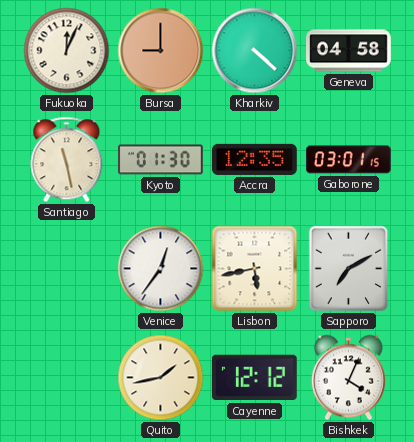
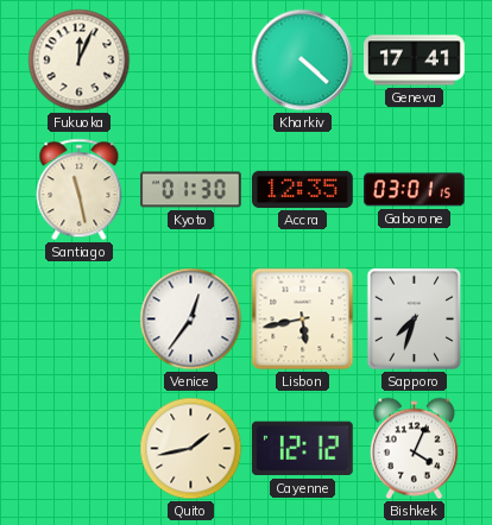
Bursa: 9:00 -> none
Geneva: 04:58 -> 17:41
Sapporo: 7:10 -> 7:33
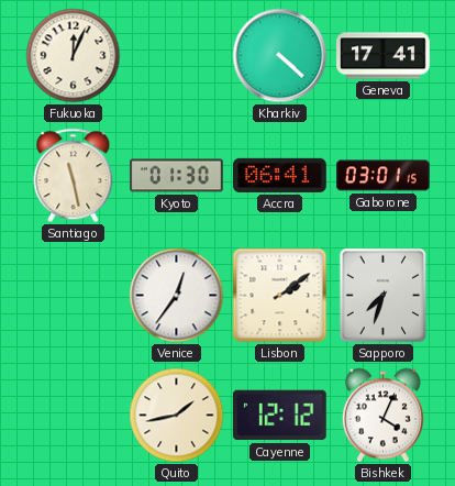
Accra: 12:35 -> 06:41
Lisbon: 5:43 -> 2:09
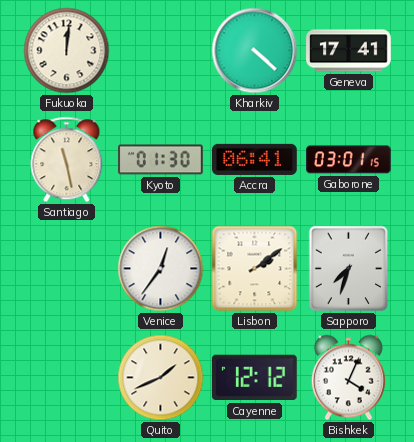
Fukuoka: 12:04 -> 12:01
Quito: 1:43 -> 1:41
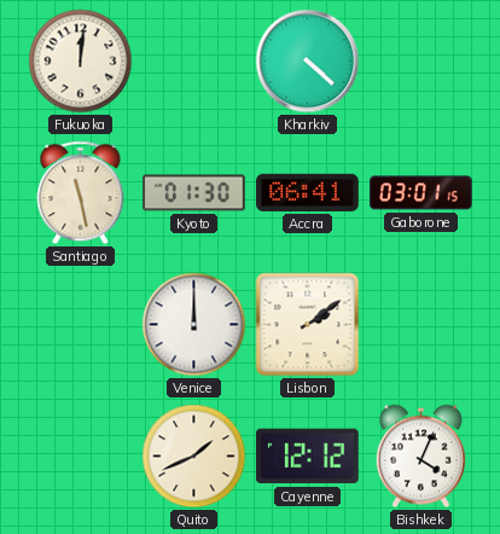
Geneva: 17:41 -> none
Venice: 12:36 -> 12:00
Sapporo: 7:33 -> none
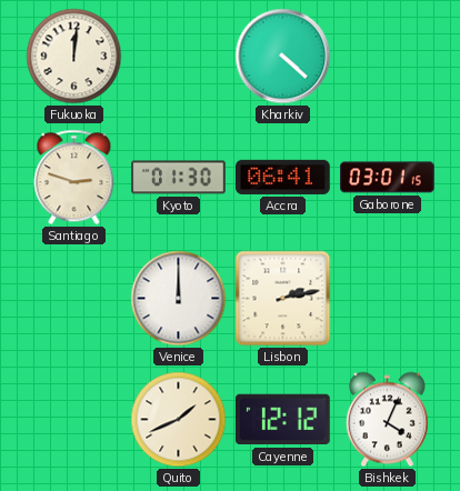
Santiago: 11:28 -> 2:48
Lisbon: 2:09 -> 2:13
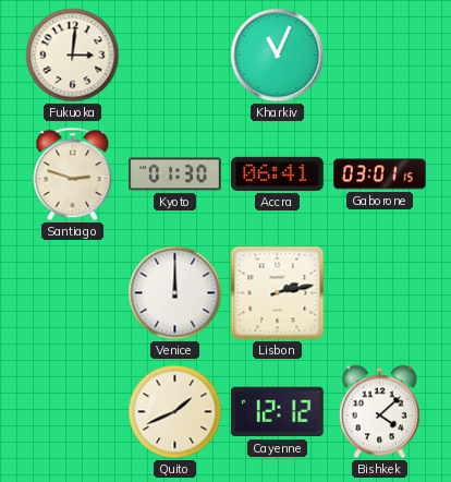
Fukuoka: 12:01 -> 3:01
Kharkiv: 4:22 -> 11:04
Bishkek: 4:04 -> 4:08
